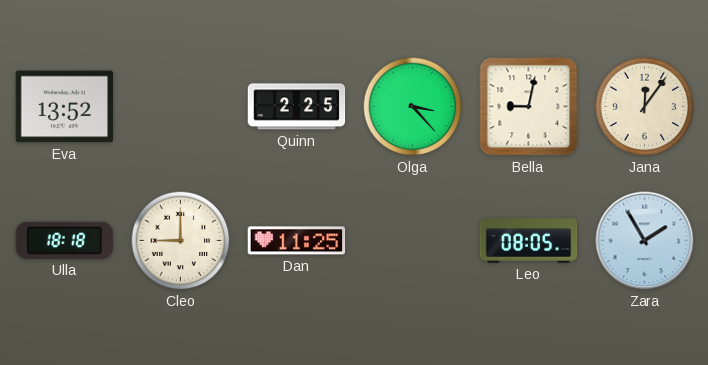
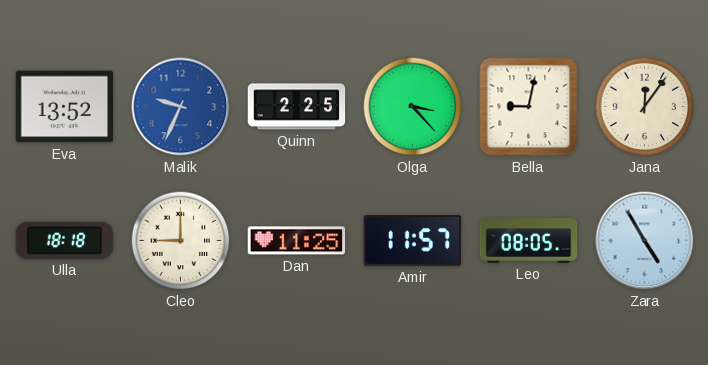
Malik: none -> 9:34
Amir: none -> 11:57
Zara: 1:55 -> 4:55
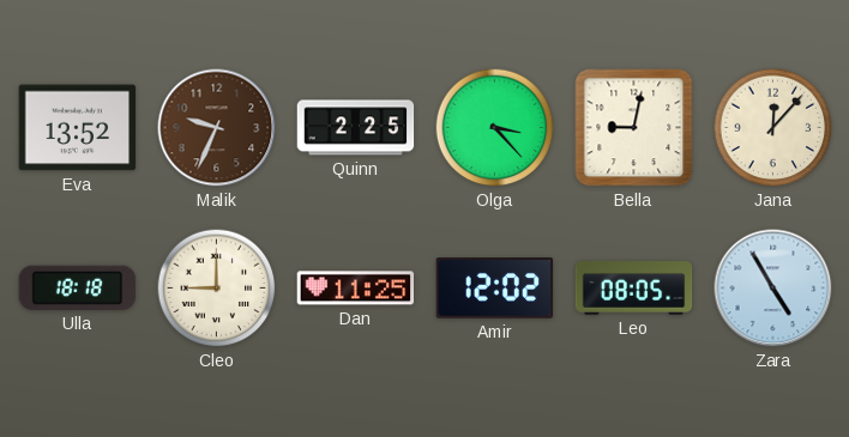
Malik dial: blue -> brown
Jana: 12:06 -> 12:07
Amir: 11:57 -> 12:02
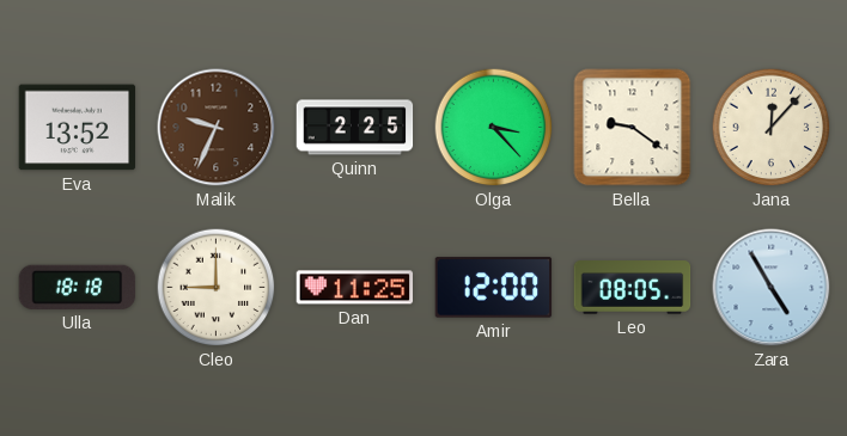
Bella: 9:02 -> 9:21
Amir: 12:02 -> 12:00
